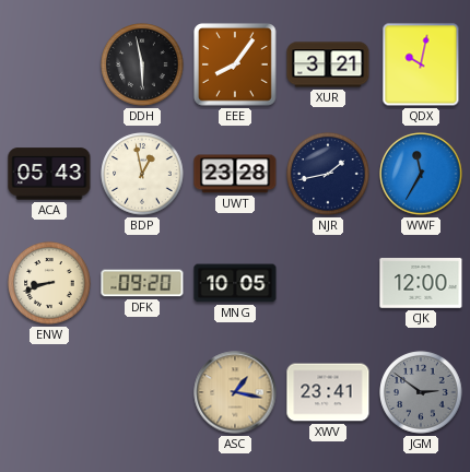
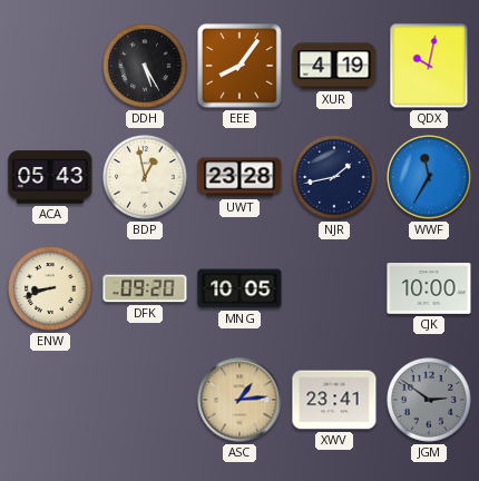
DDH: 5:58 -> 5:25
XUR: 3:21 -> 4:19
CJK: 12:00 -> 10:00
ASC: 1:17 -> 1:14
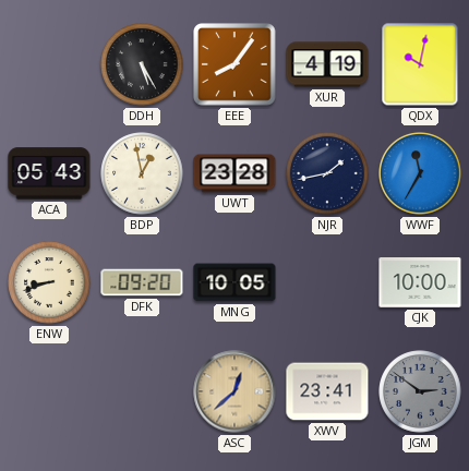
ASC: 1:14 -> 12:38
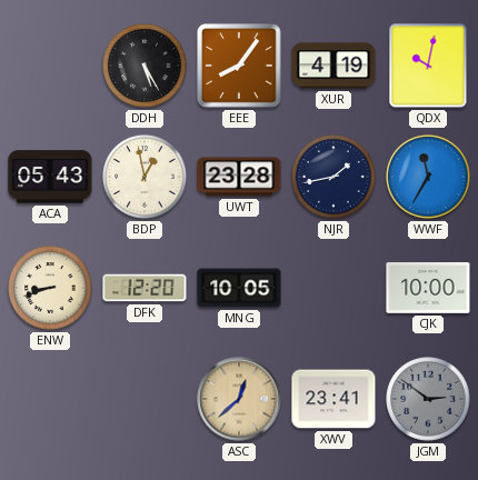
DFK: 09:20 -> 12:20
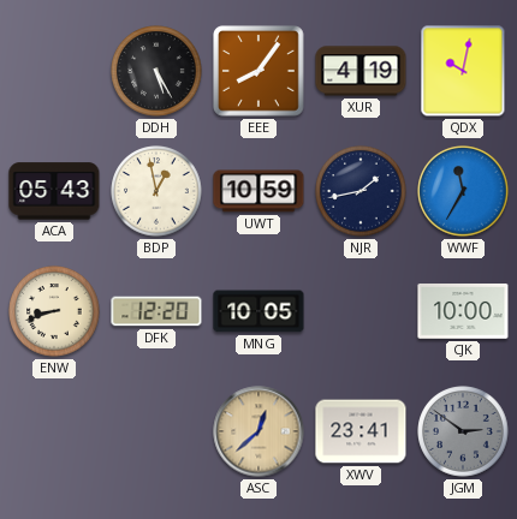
UWT: 23:28 -> 10:59
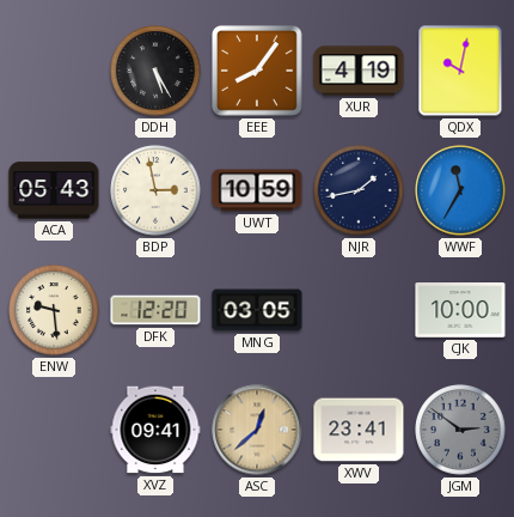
BDP: 12:58 -> 2:58
ENW: 8:42 -> 9:29
MNG: 10:05 -> 03:05
XVZ: none -> 09:41
